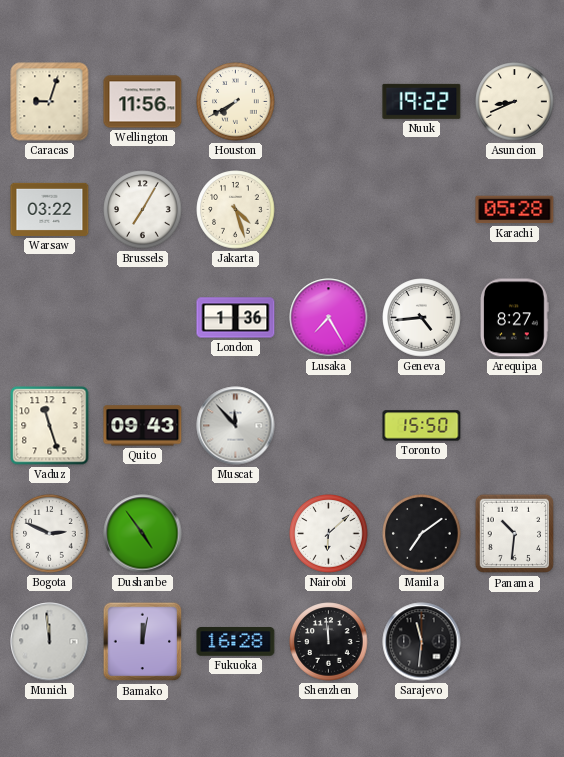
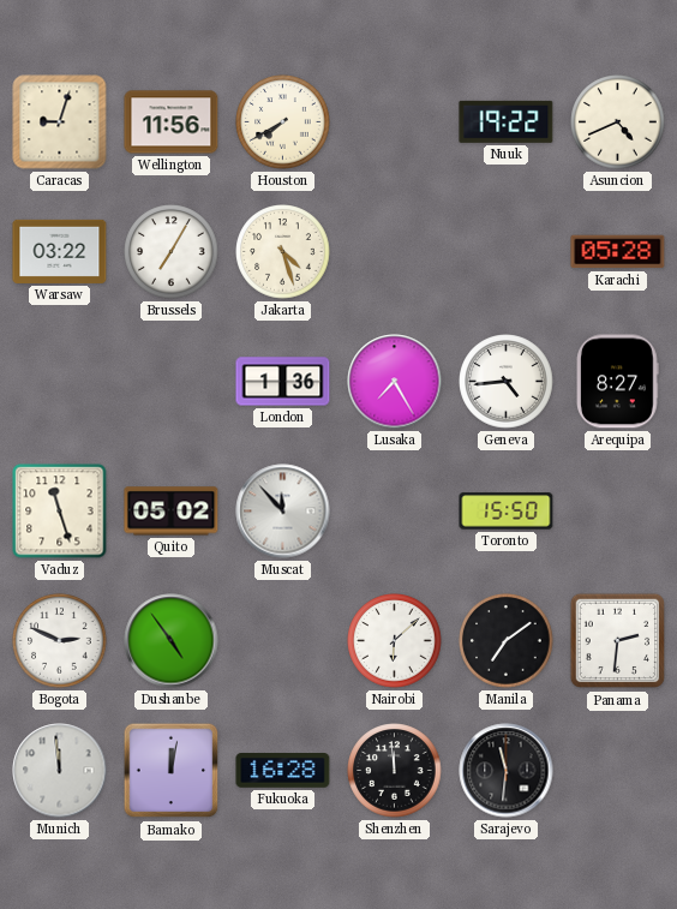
Asuncion: 8:41 -> 4:41
Quito: 09:43 -> 05:02
Panama: 10:31 -> 2:31
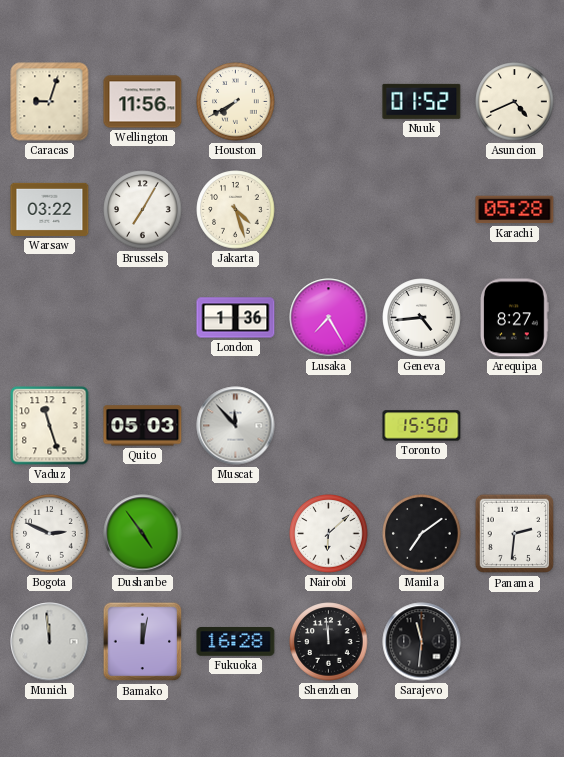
Nuuk: 19:22 -> 01:52
Quito: 05:02 -> 05:03
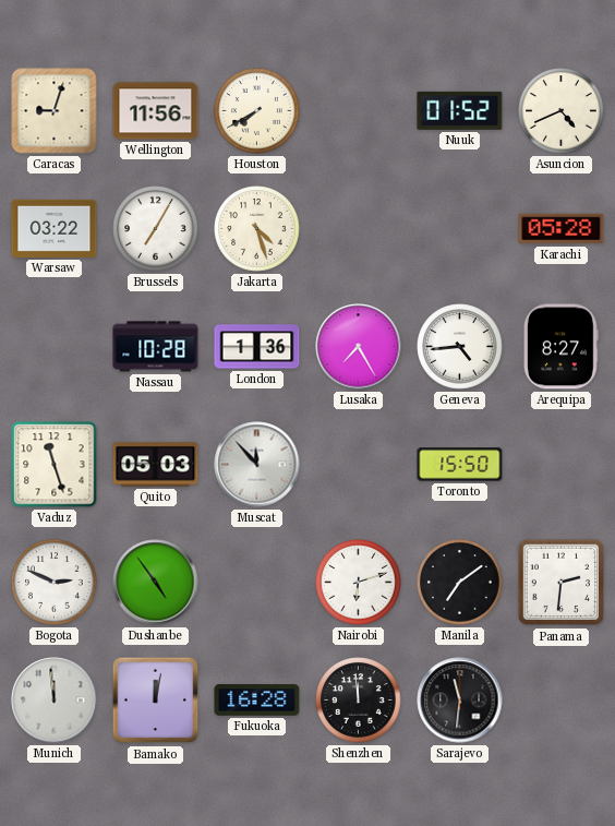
Nassau: none -> 10:28
Nairobi: 6:08 -> 6:12
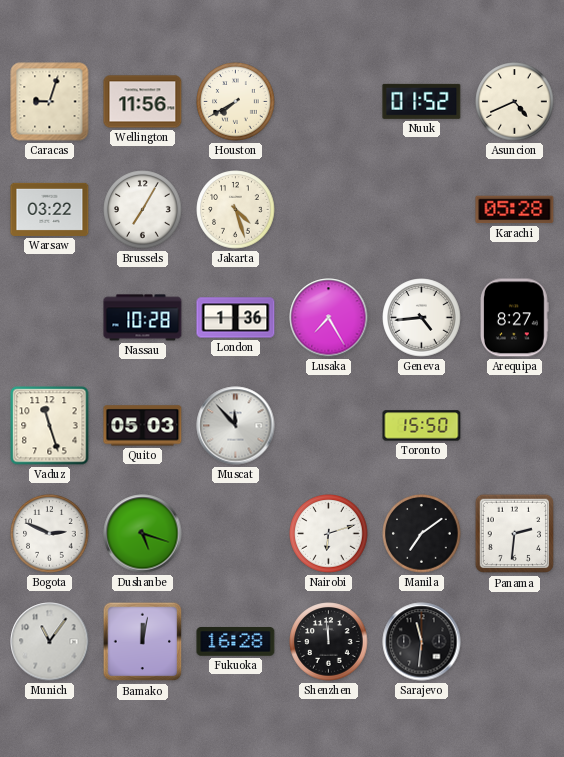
Dushanbe: 4:54 -> 5:18
Munich: 11:59 -> 11:06
